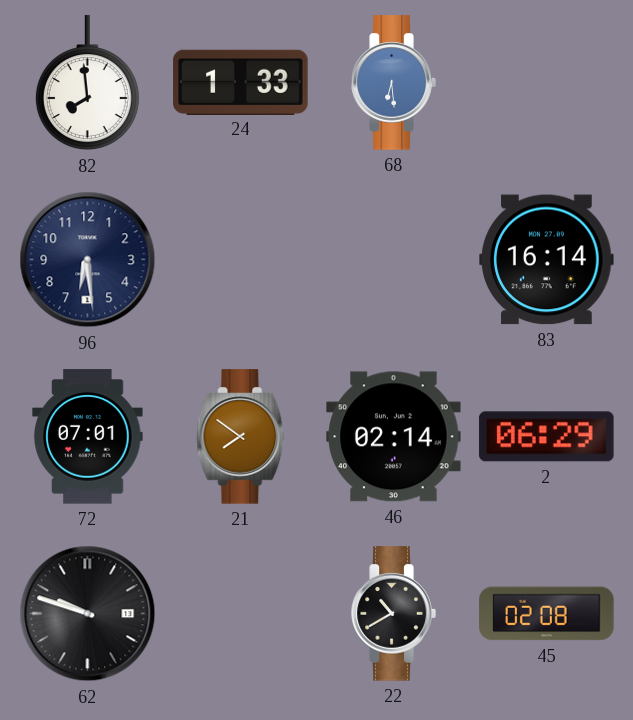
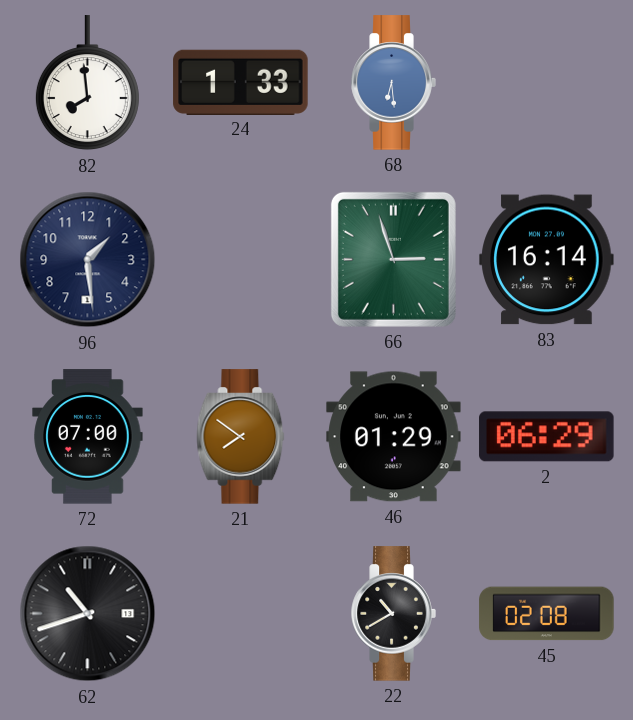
96: 6:29 -> 1:29
66: none -> 2:57
72: 07:01 -> 07:00
46: 02:14 -> 01:29
62: 9:48 -> 10:42
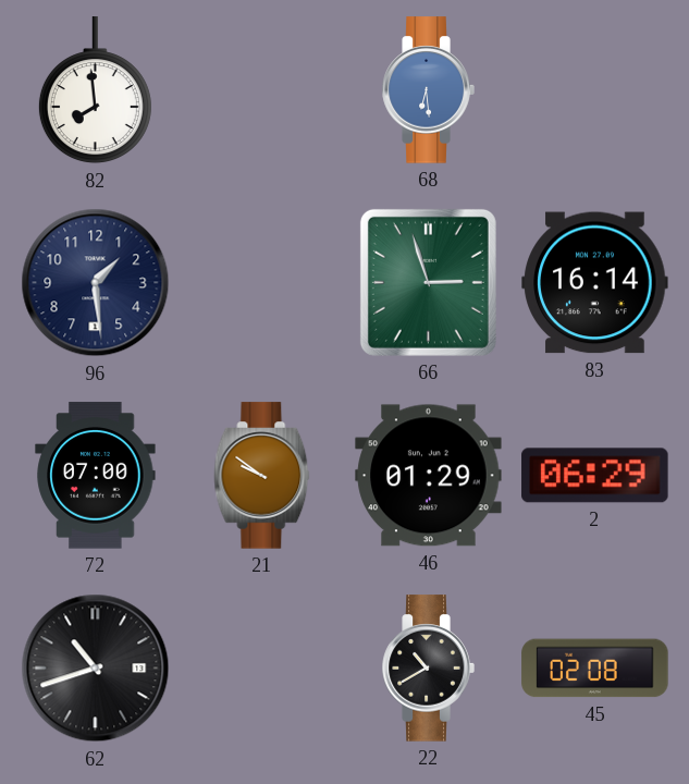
24: 1:33 -> none
21: 7:51 -> 9:51
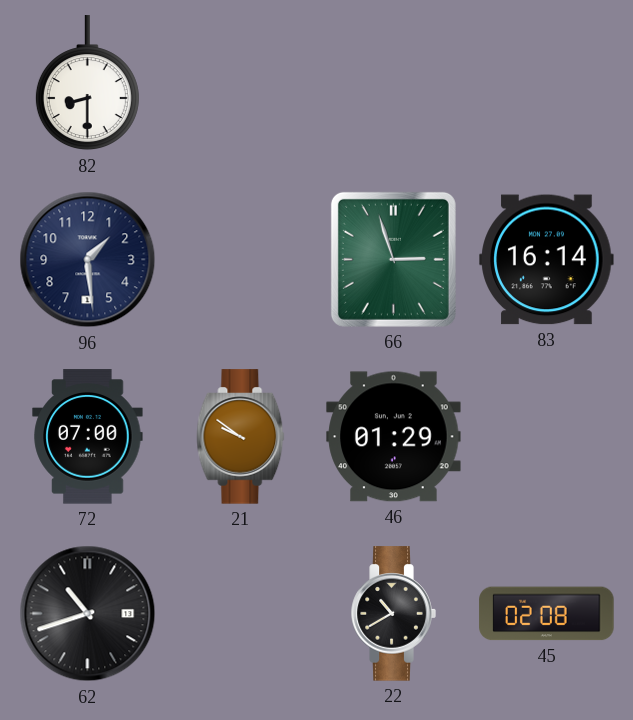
82: 7:59 -> 8:30
68: 6:29 -> none
2: 06:29 -> none
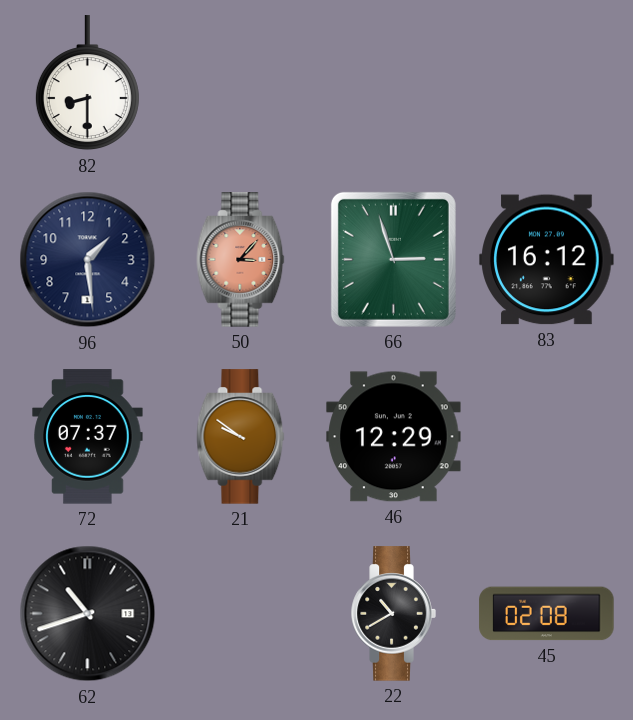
50: none -> 3:07
83: 16:14 -> 16:12
72: 07:00 -> 07:37
46: 01:29 -> 12:29
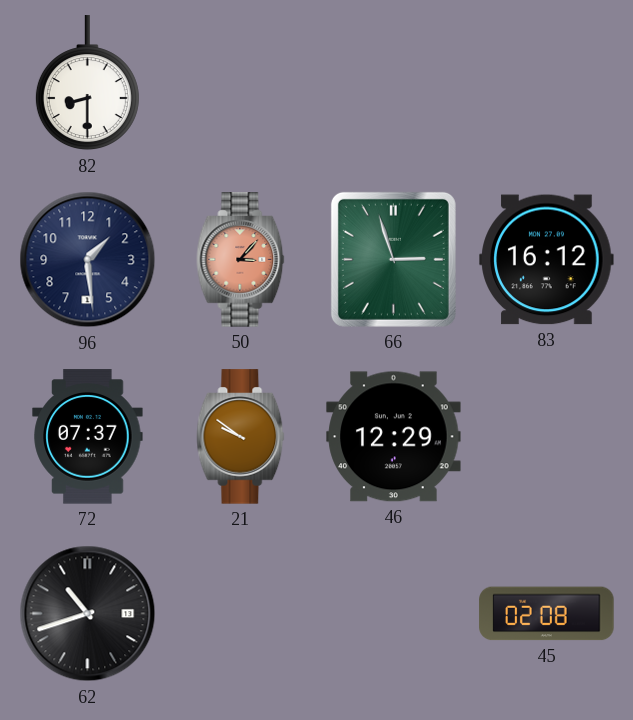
22: 10:40 -> none
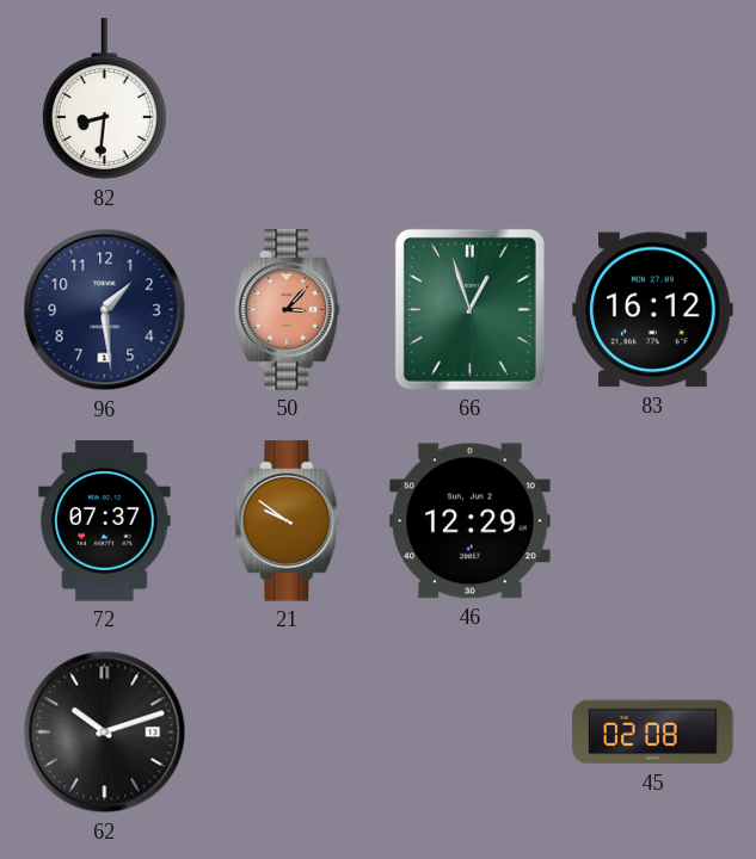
82: 8:30 -> 8:31
66: 2:57 -> 12:57
62: 10:42 -> 10:12
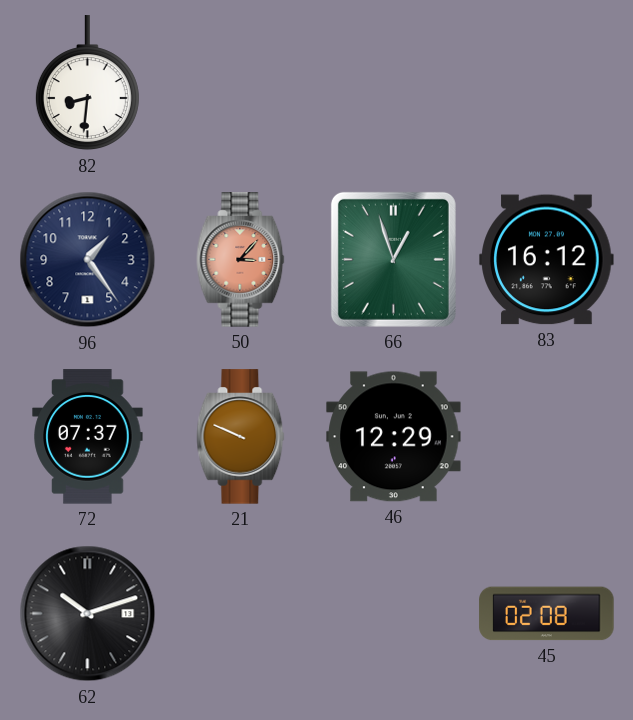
96: 1:29 -> 1:24
21: 9:51 -> 9:49
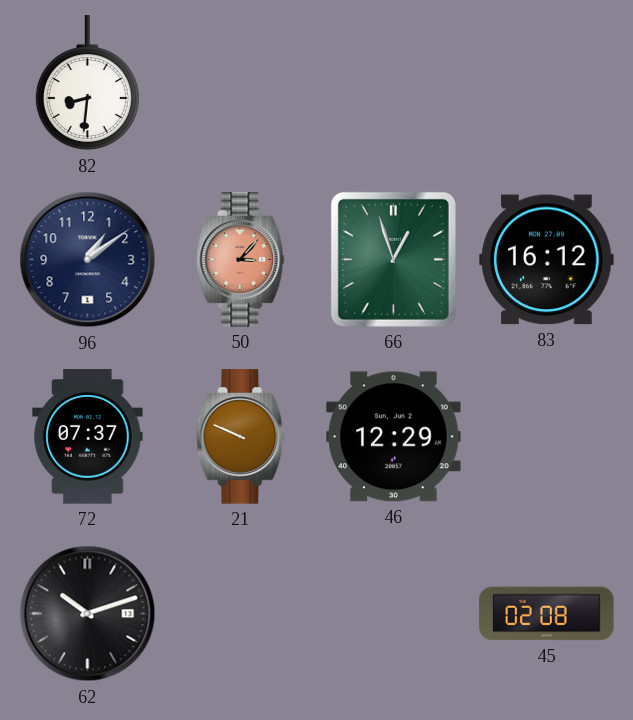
96: 1:24 -> 1:09
